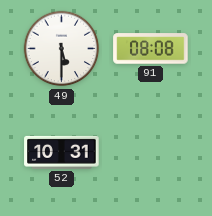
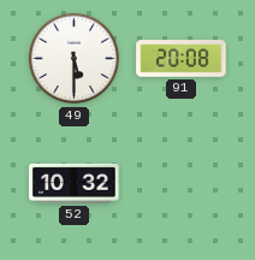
91: 08:08 -> 20:08
52: 10:31 -> 10:32
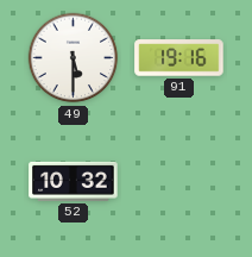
91: 20:08 -> 19:16
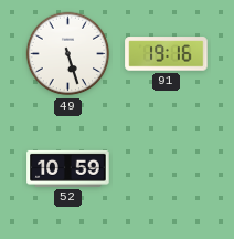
49: 5:30 -> 5:27
52: 10:32 -> 10:59
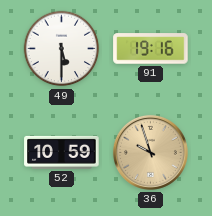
49: 5:27 -> 5:30
36: none -> 9:57
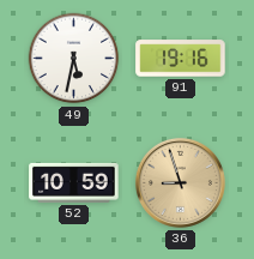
49: 5:30 -> 5:32
36: 9:57 -> 8:57
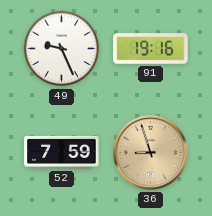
49: 5:32 -> 9:26
52: 10:59 -> 7:59
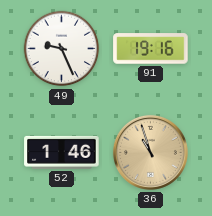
52: 7:59 -> 1:46
36: 8:57 -> 10:57
